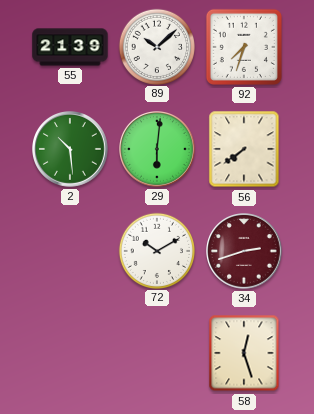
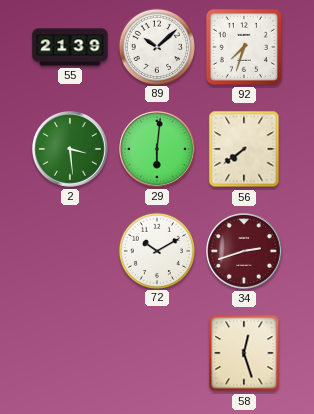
2: 10:29 -> 3:29
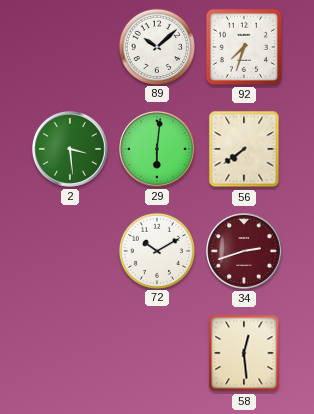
55: 21:39 -> none
58: 12:27 -> 12:29
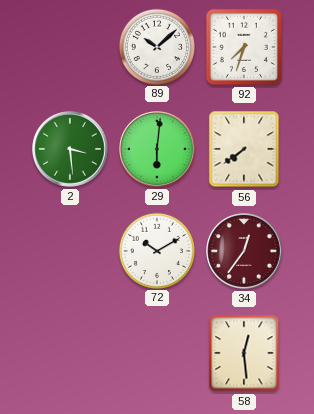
34: 2:42 -> 12:36
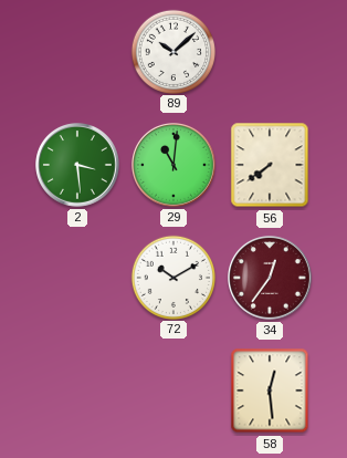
92: 7:33 -> none
29: 6:01 -> 11:01
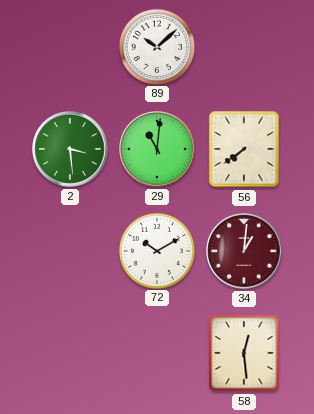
34: 12:36 -> 1:01
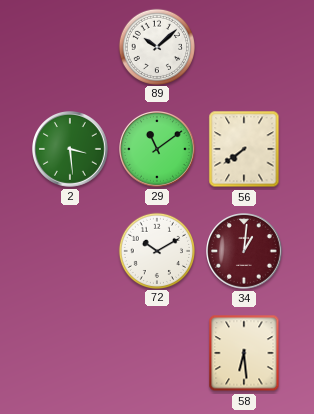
29: 11:01 -> 11:09
58: 12:29 -> 6:29
